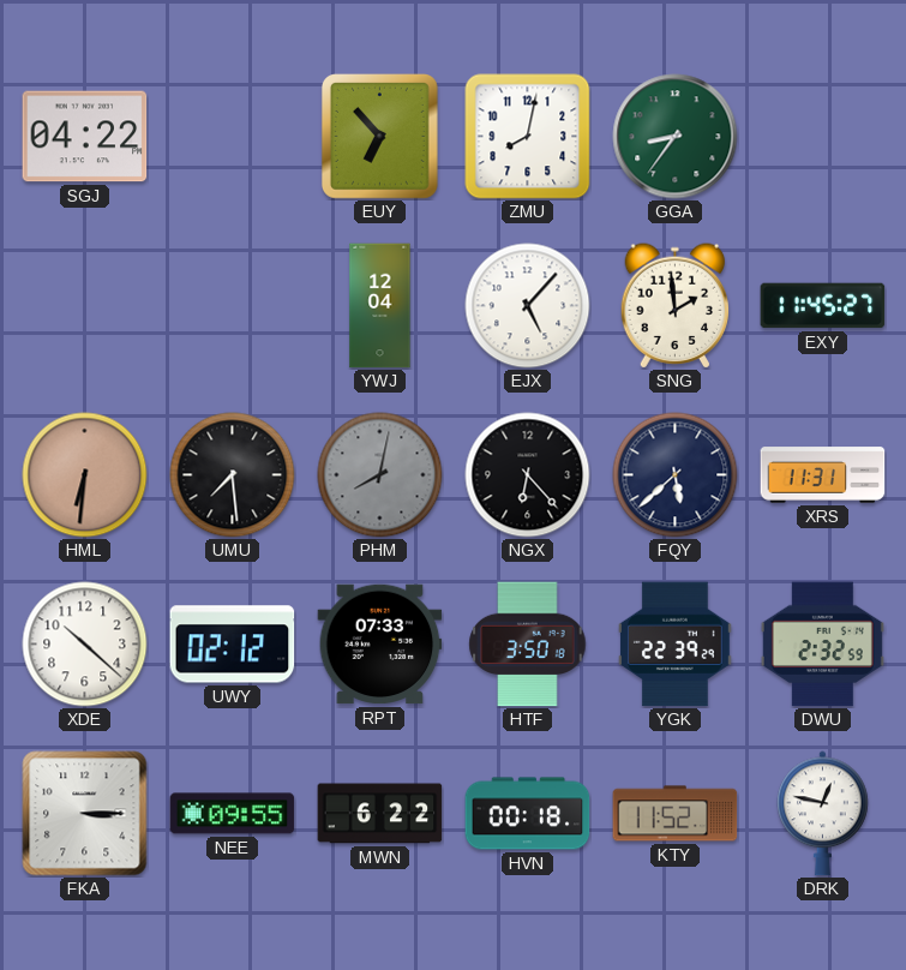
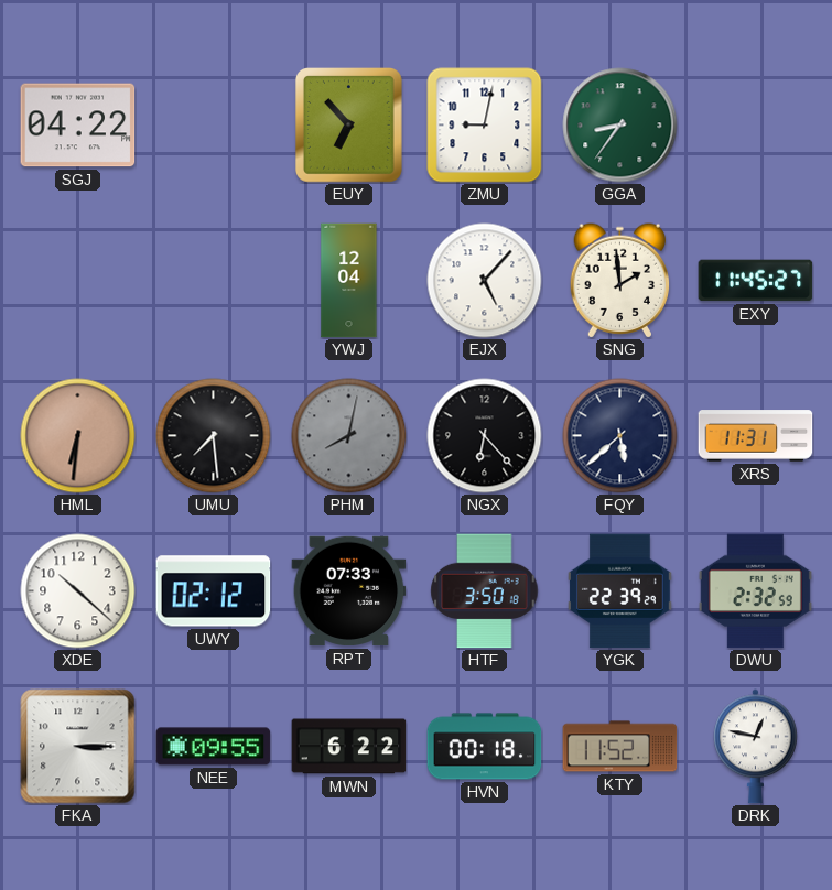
ZMU: 8:02 -> 9:02
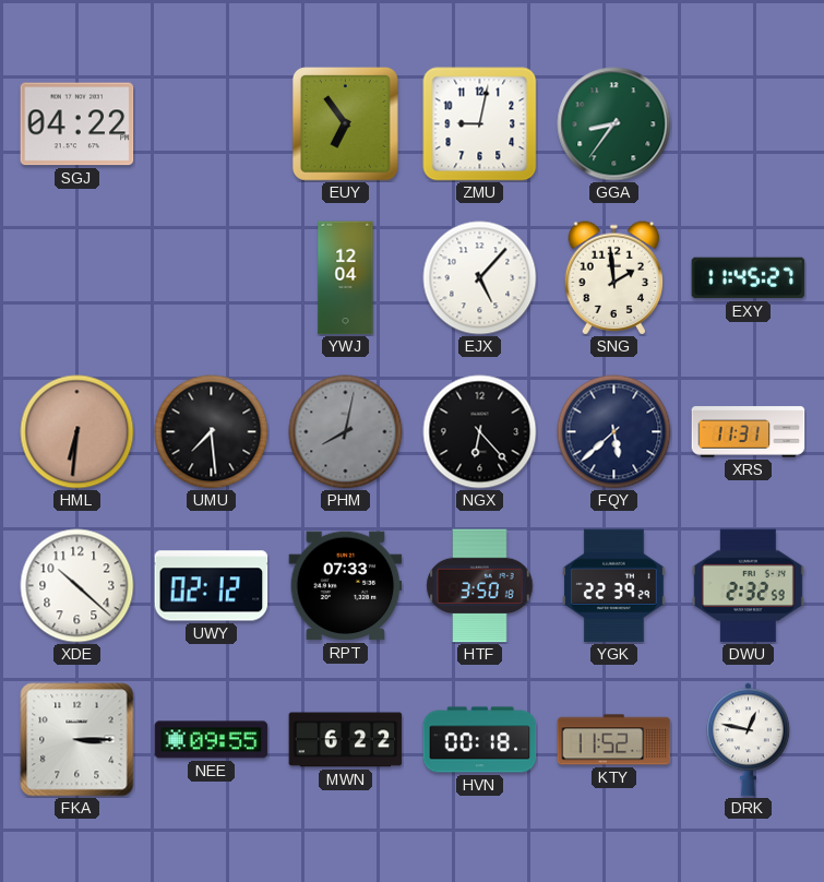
EUY: 6:53 -> 6:54
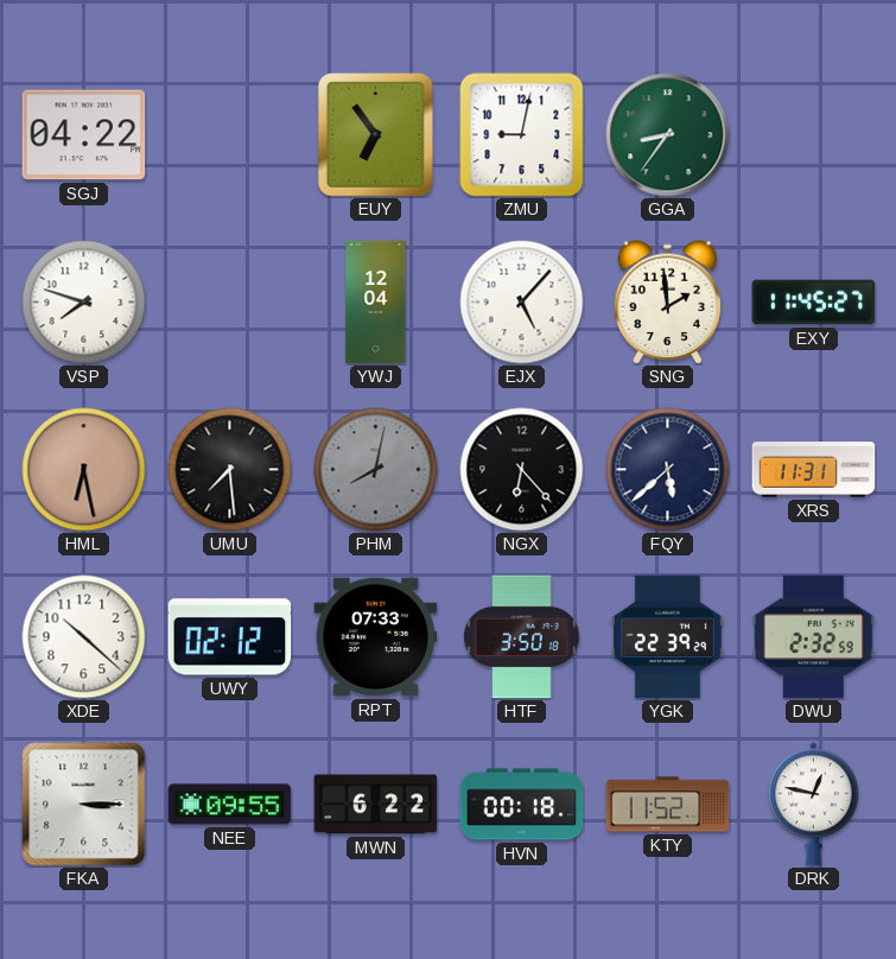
VSP: none -> 7:48
HML: 6:31 -> 6:28
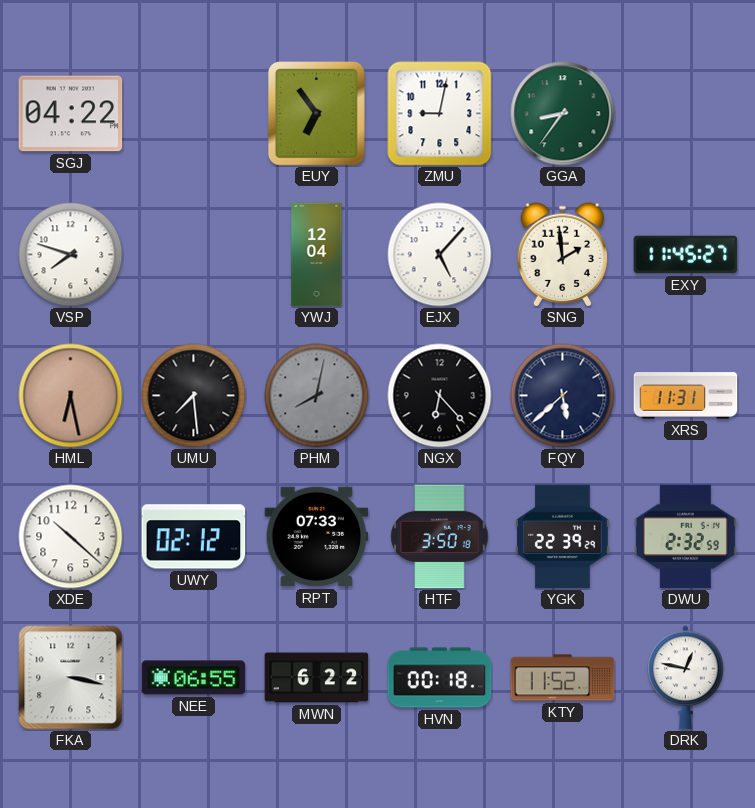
FKA: 3:15 -> 3:17
NEE: 09:55 -> 06:55
